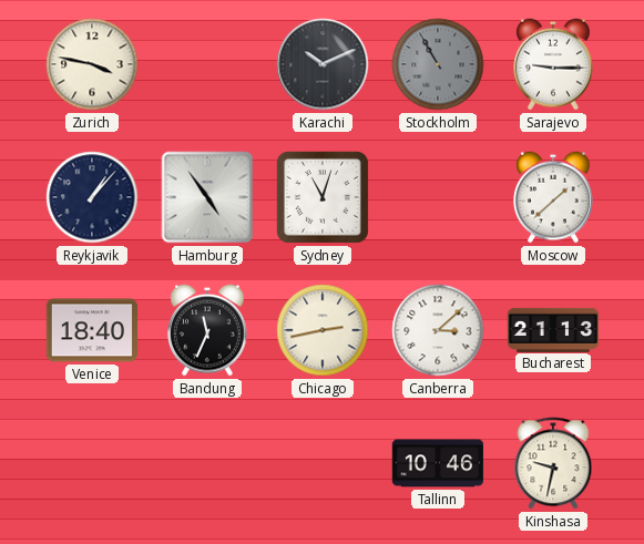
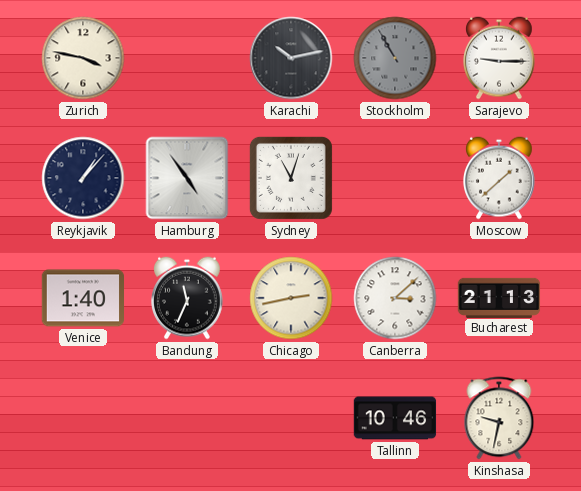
Karachi: 10:11 -> 10:13
Venice: 18:40 -> 1:40
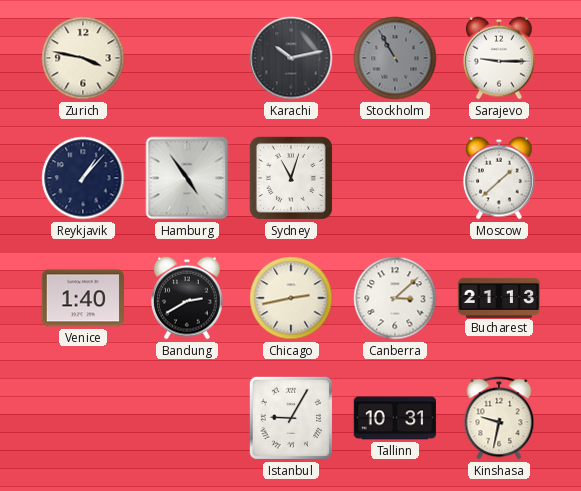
Bandung: 11:34 -> 2:40
Istanbul: none -> 9:05
Tallinn: 10:46 -> 10:31
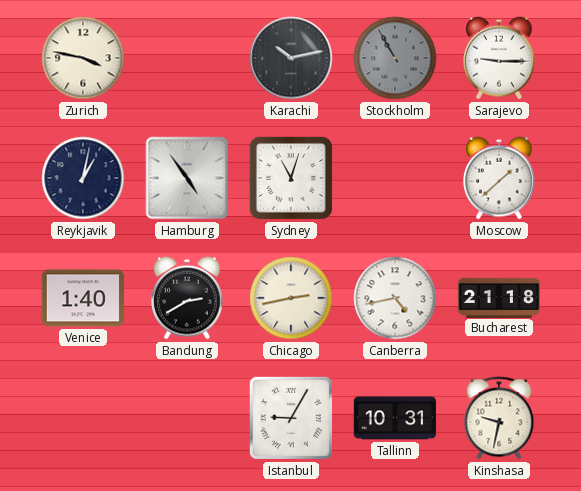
Reykjavik: 1:07 -> 1:02
Canberra: 3:08 -> 4:43
Bucharest: 21:13 -> 21:18
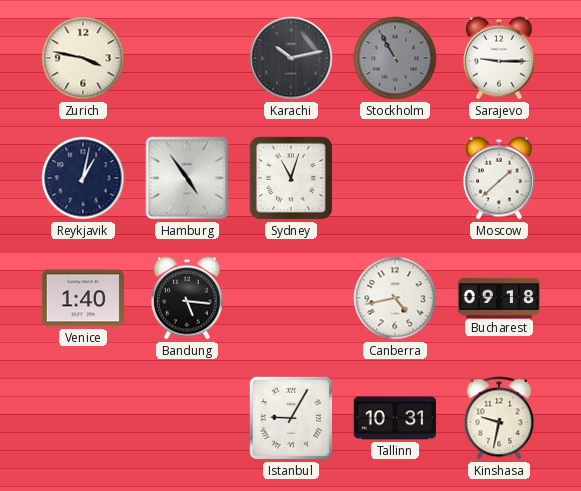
Bandung: 2:40 -> 5:16
Chicago: 2:43 -> none
Bucharest: 21:18 -> 09:18
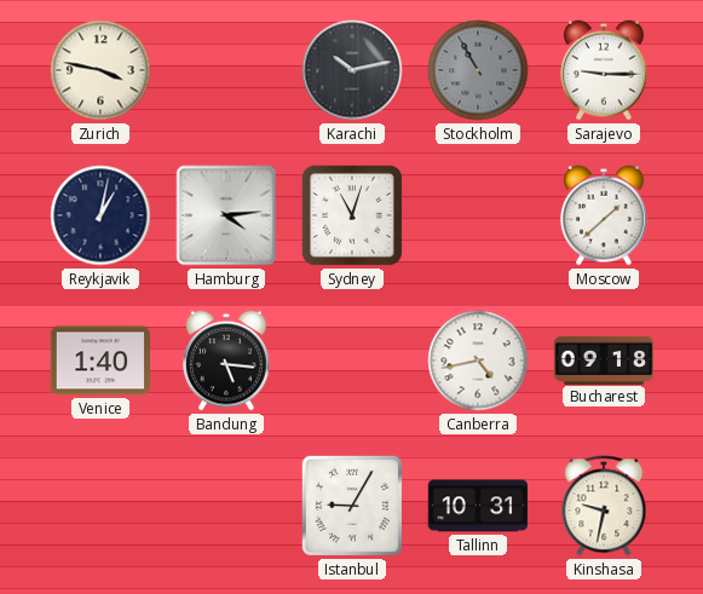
Hamburg: 4:54 -> 4:14
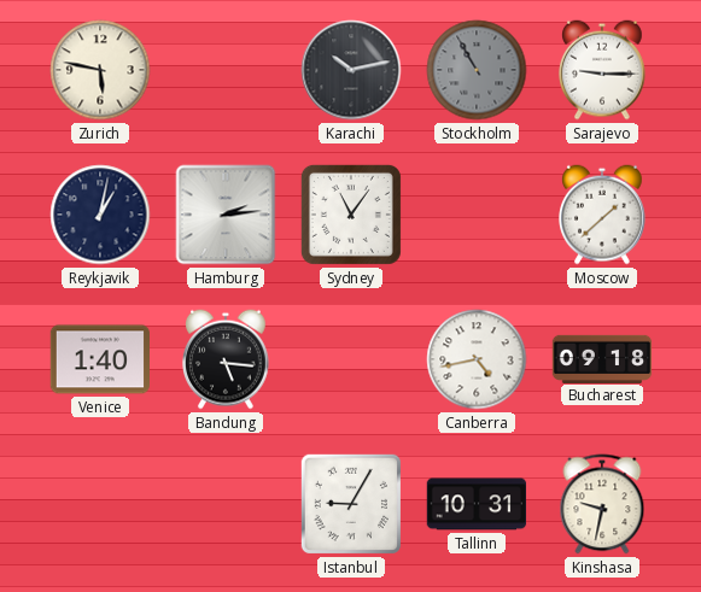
Zurich: 3:47 -> 5:47
Hamburg: 4:14 -> 2:14
Sydney: 11:03 -> 11:06
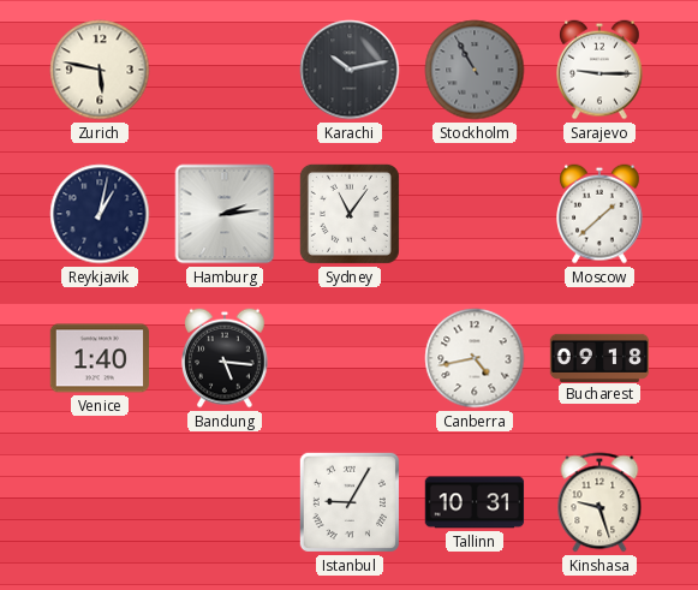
Kinshasa: 9:32 -> 9:27
